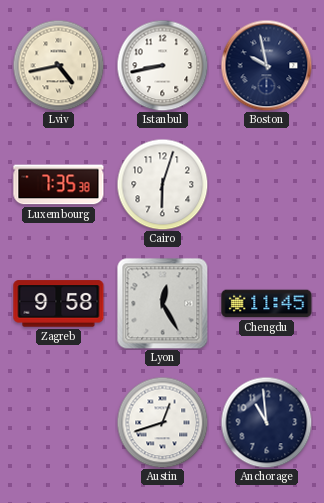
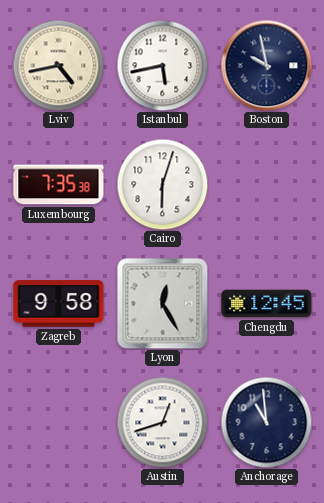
Istanbul: 8:43 -> 5:43
Chengdu: 11:45 -> 12:45
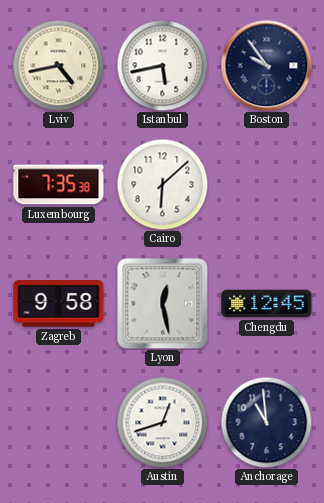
Boston: 9:58 -> 9:54
Cairo: 6:03 -> 6:08
Lyon: 12:25 -> 12:28
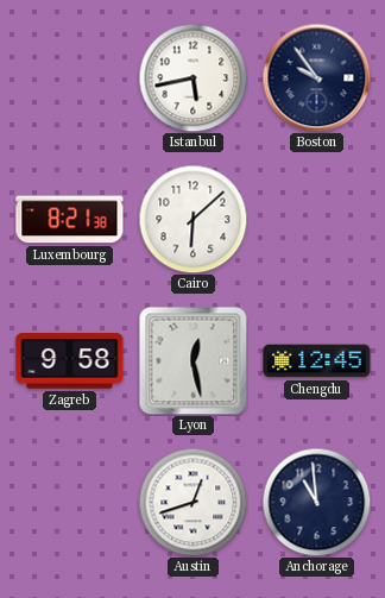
Lviv: 4:43 -> none
Luxembourg: 7:35 -> 8:21
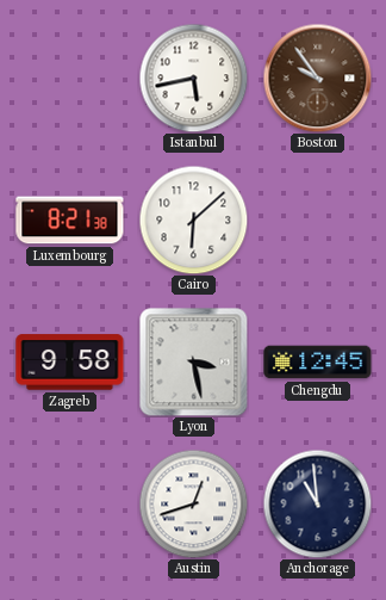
Boston dial: navy -> brown
Lyon: 12:28 -> 3:28
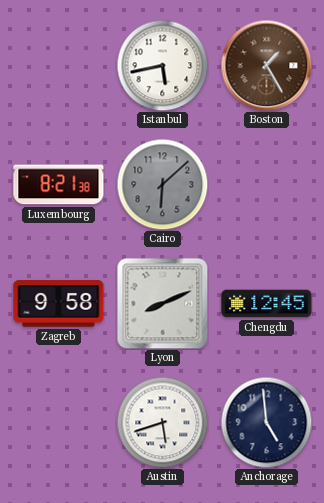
Boston: 9:54 -> 1:25
Cairo dial: white -> grey
Lyon: 3:28 -> 8:11
Austin: 12:42 -> 5:42
Anchorage: 10:59 -> 4:59
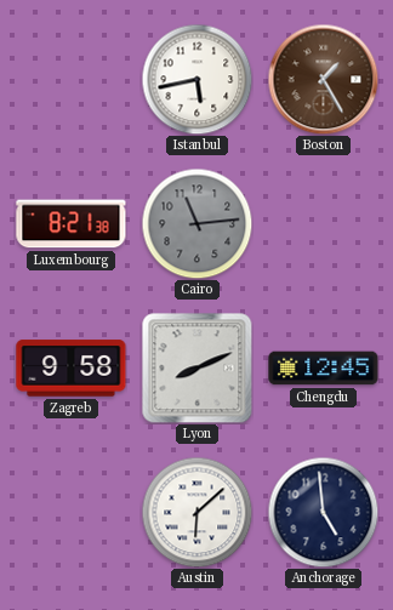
Cairo: 6:08 -> 11:14
Austin: 5:42 -> 6:08
